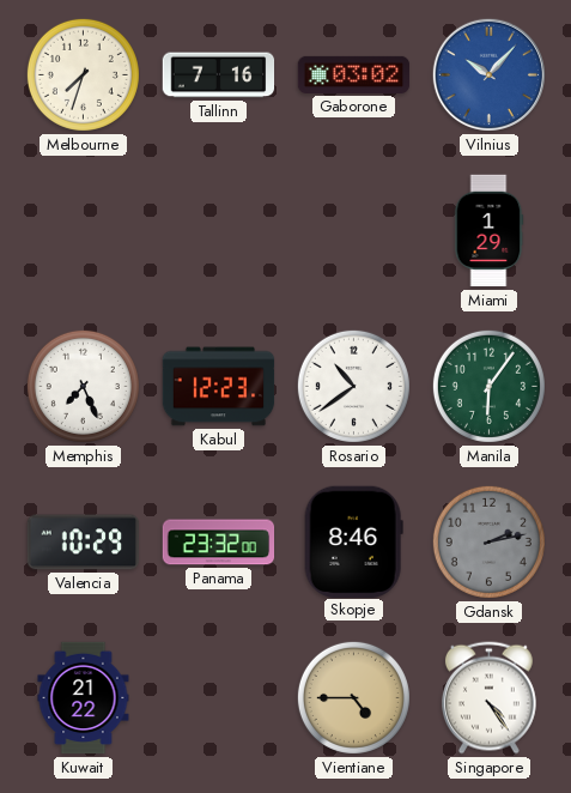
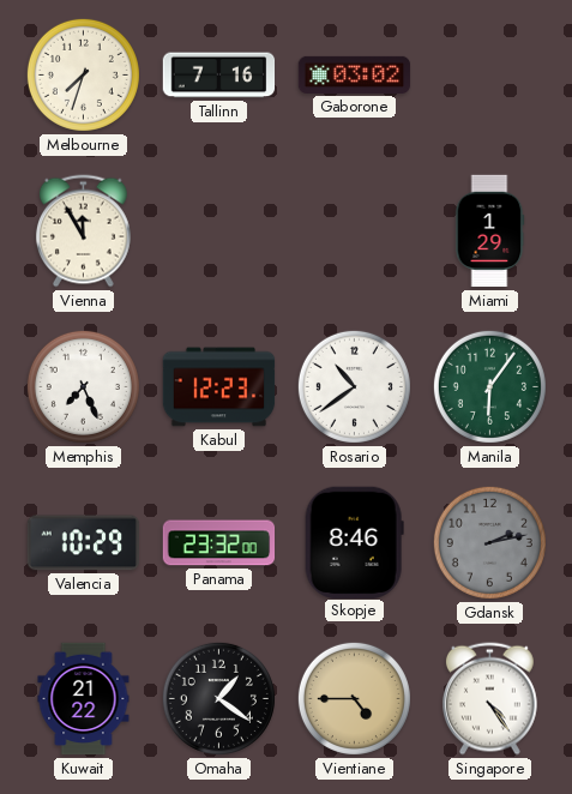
Vilnius: 10:07 -> none
Vienna: none -> 11:55
Omaha: none -> 1:21
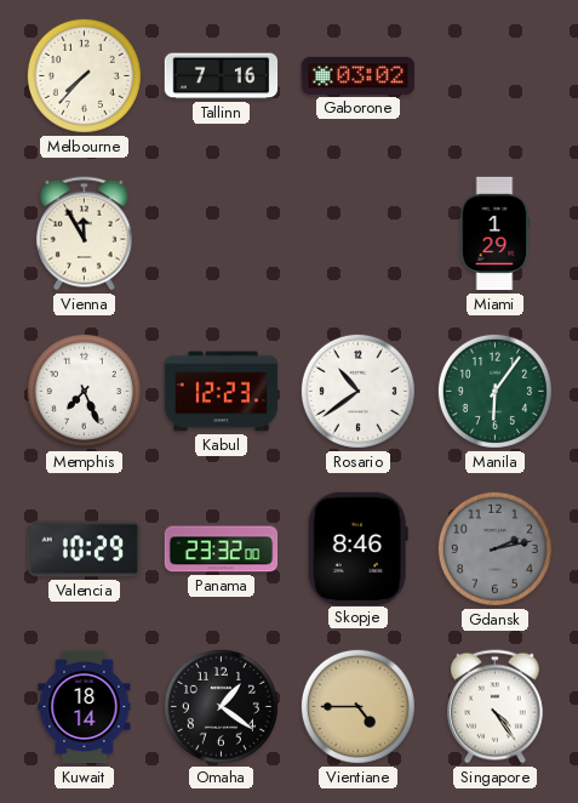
Melbourne: 7:33 -> 7:37
Kuwait: 21:22 -> 18:14
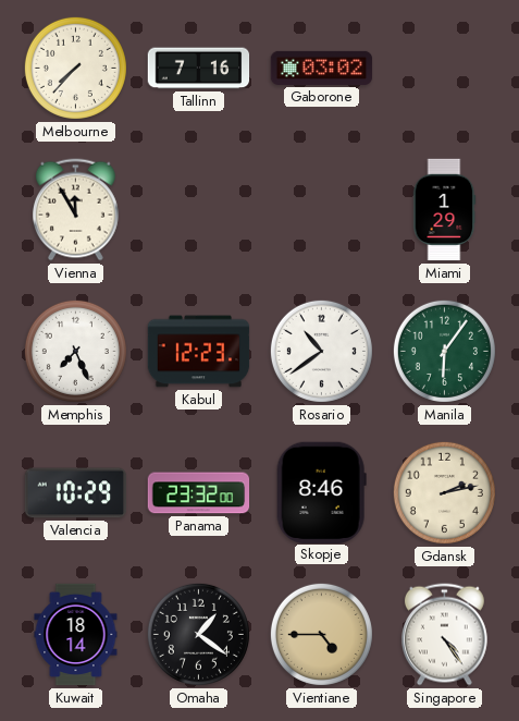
Gdansk dial: grey -> cream
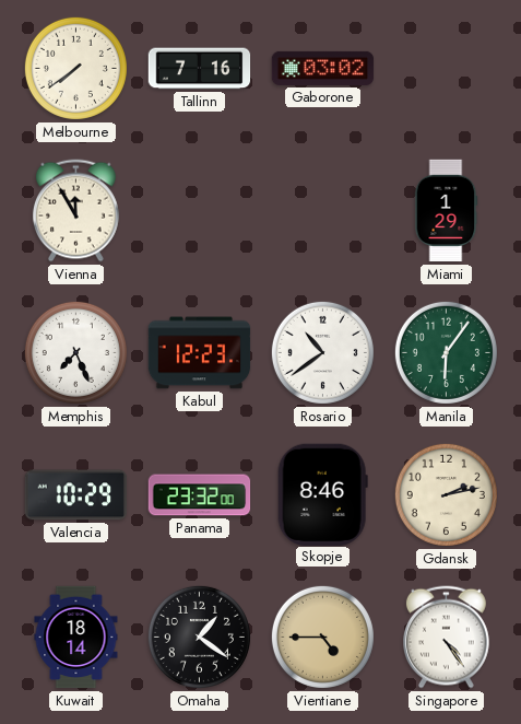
Melbourne: 7:37 -> 7:39
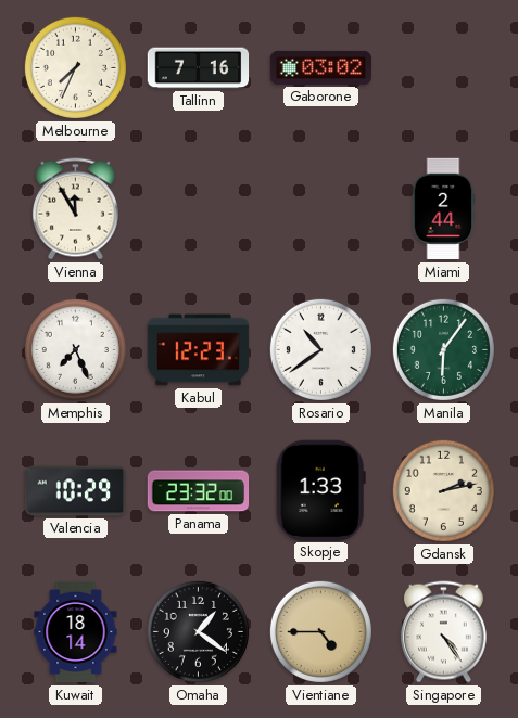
Melbourne: 7:39 -> 7:34
Miami: 1:29 -> 2:44
Skopje: 8:46 -> 1:33
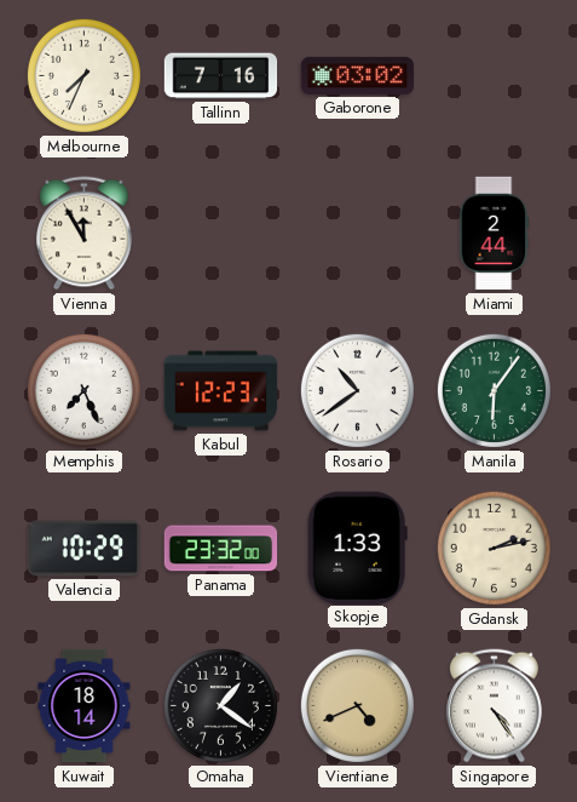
Vientiane: 4:45 -> 4:41
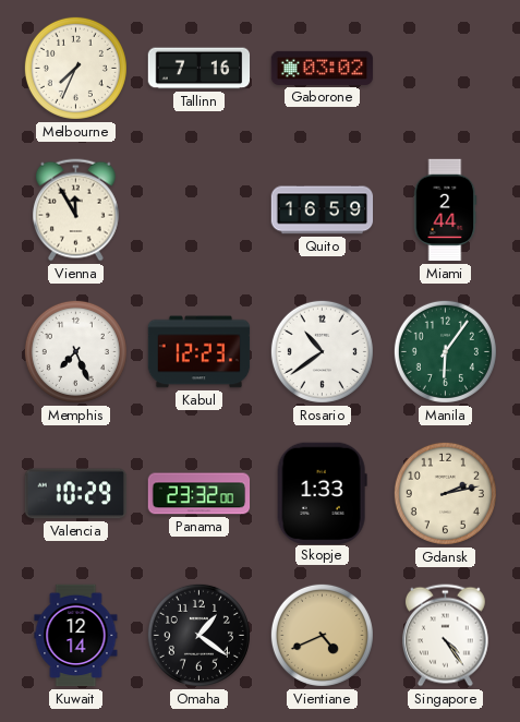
Quito: none -> 16:59
Kuwait: 18:14 -> 12:14
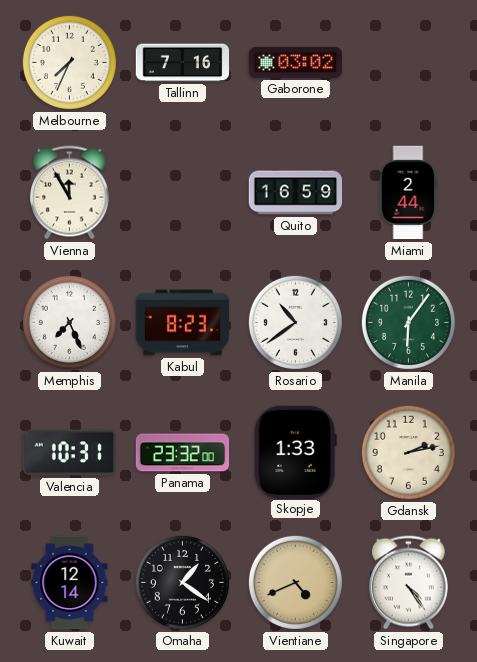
Kabul: 12:23 -> 8:23
Valencia: 10:29 -> 10:31
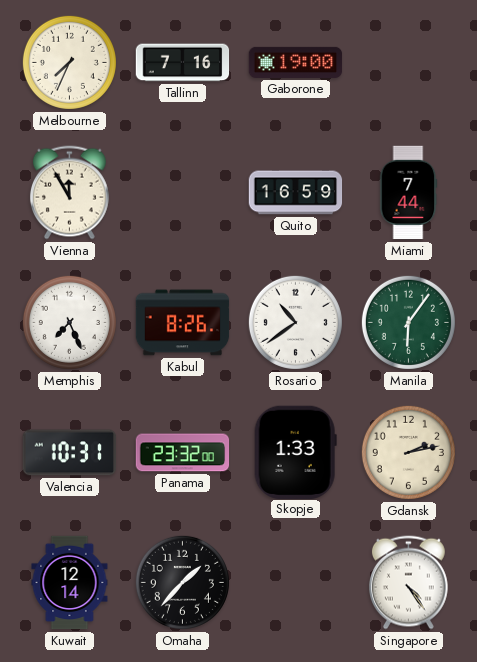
Gaborone: 03:02 -> 19:00
Miami: 2:44 -> 7:44
Kabul: 8:23 -> 8:26
Omaha: 1:21 -> 1:37
Vientiane: 4:41 -> none
